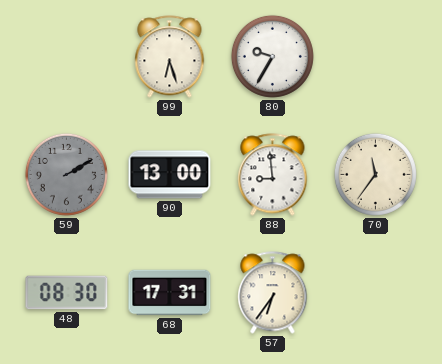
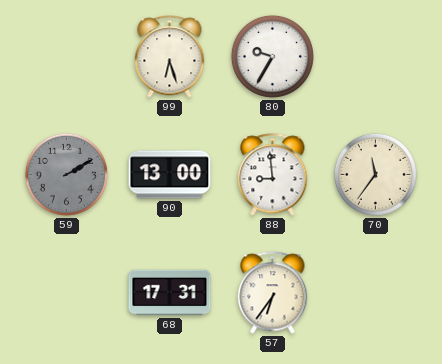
48: 08:30 -> none
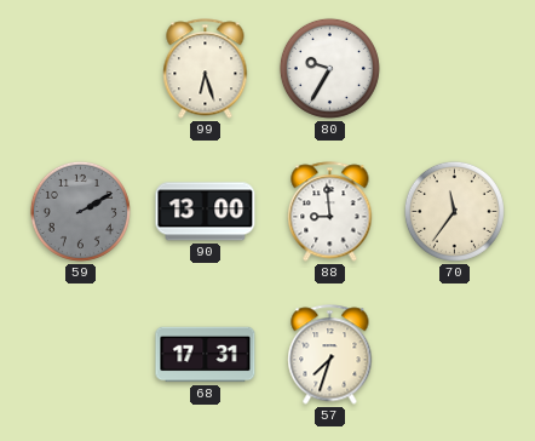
57: 6:36 -> 7:33
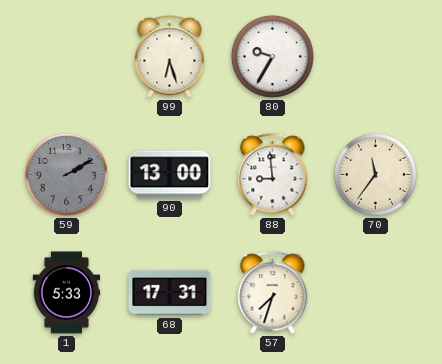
1: none -> 5:33
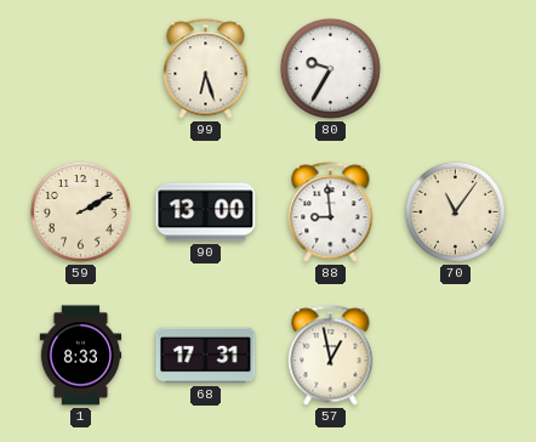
59 dial: grey -> cream
70: 11:36 -> 11:06
1: 5:33 -> 8:33
57: 7:33 -> 12:58
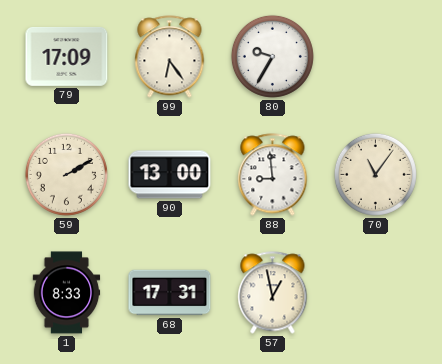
79: none -> 17:09
99: 6:27 -> 6:24
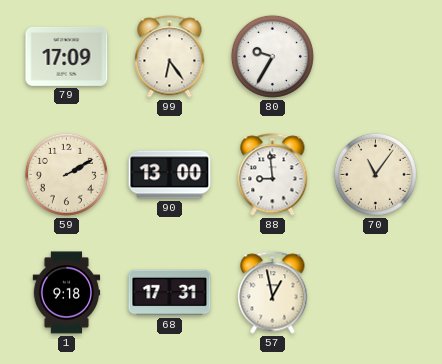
1: 8:33 -> 9:18
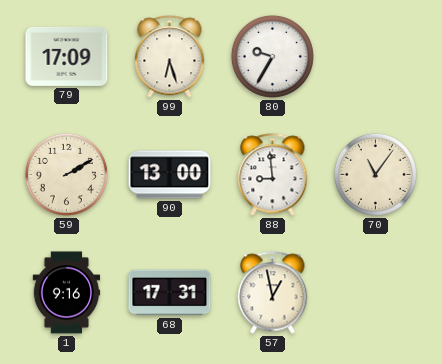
99: 6:24 -> 6:27
1: 9:18 -> 9:16
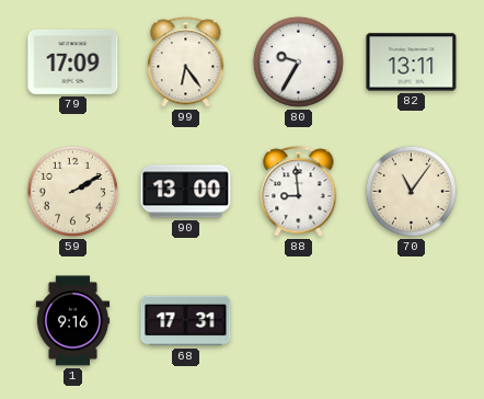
99: 6:27 -> 6:24
82: none -> 13:11
57: 12:58 -> none
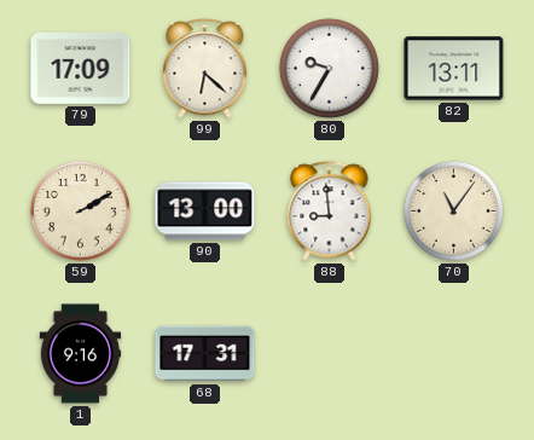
99: 6:24 -> 6:22
